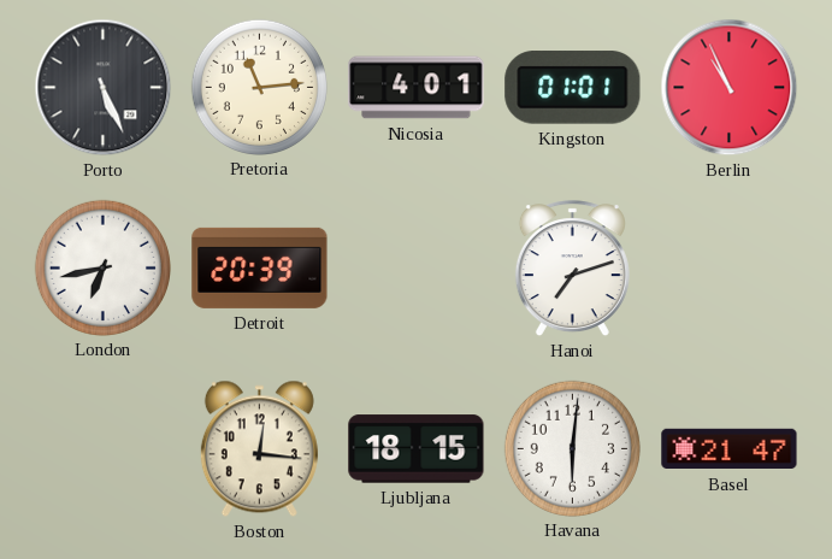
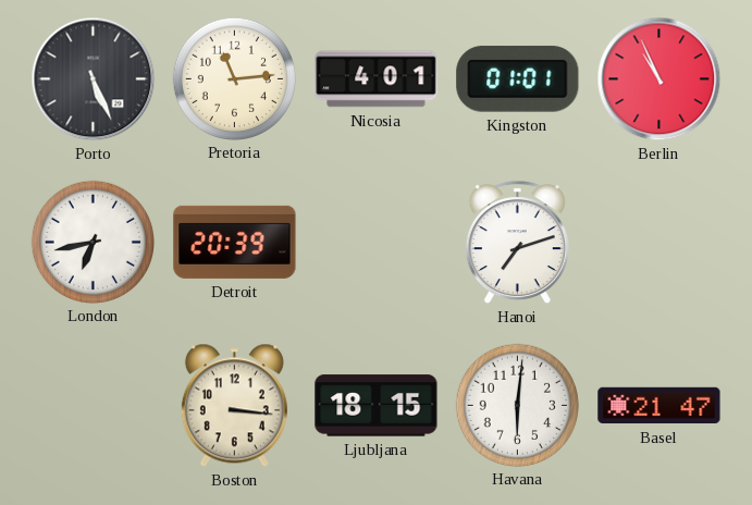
Boston: 12:16 -> 3:16
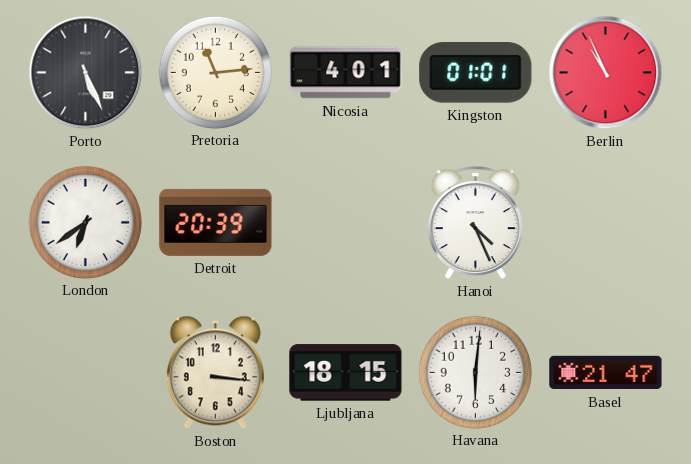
London: 6:43 -> 6:39
Hanoi: 7:12 -> 4:26
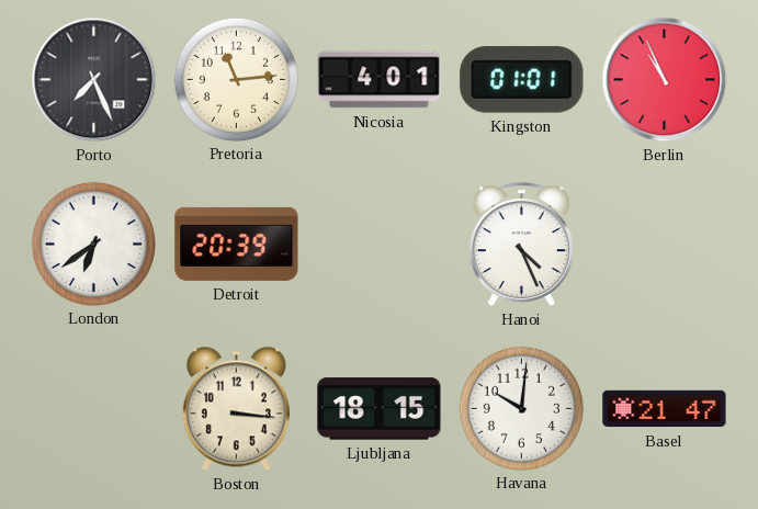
Porto: 5:26 -> 7:26
Havana: 6:01 -> 10:01
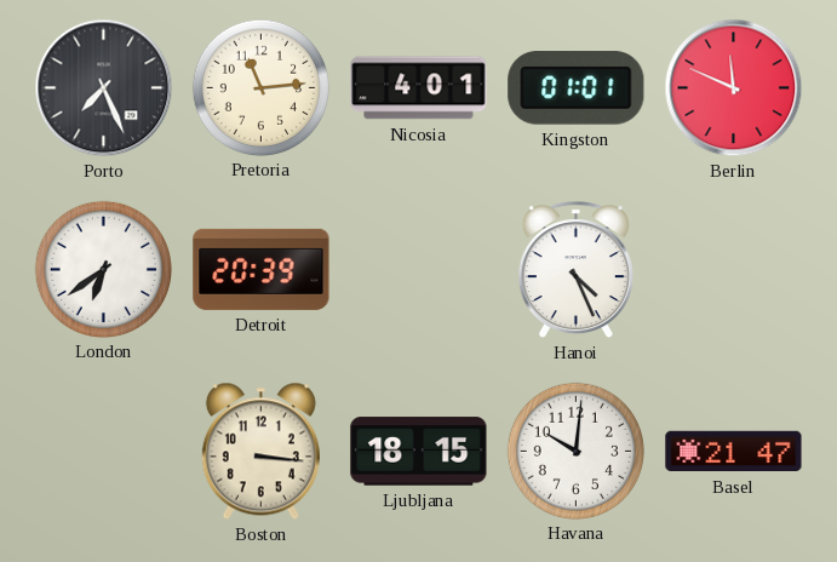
Berlin: 10:56 -> 11:49
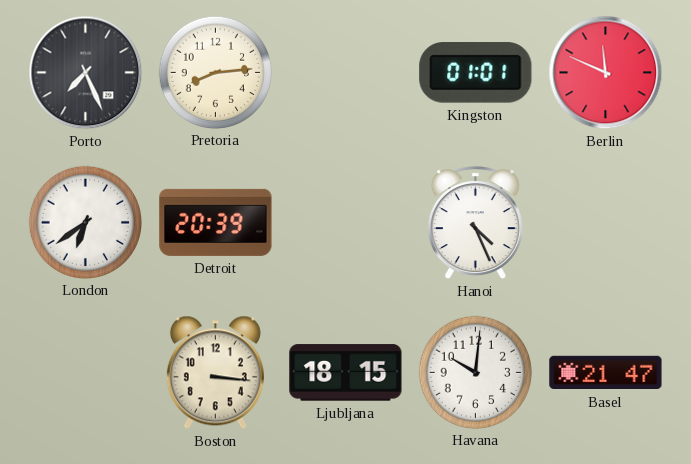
Pretoria: 11:14 -> 8:14
Nicosia: 4:01 -> none
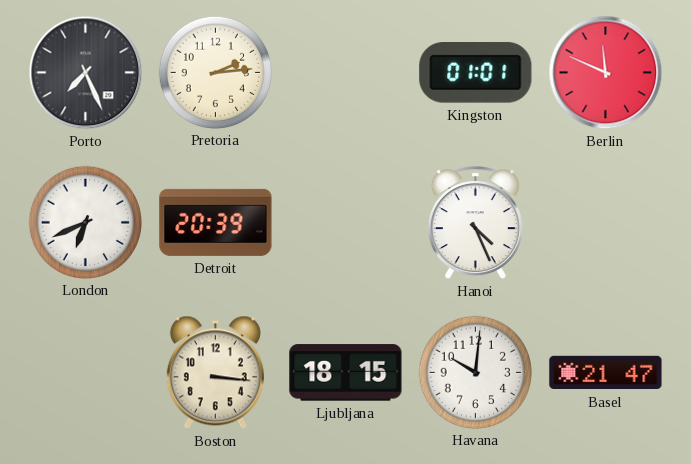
Pretoria: 8:14 -> 2:14
London: 6:39 -> 6:41
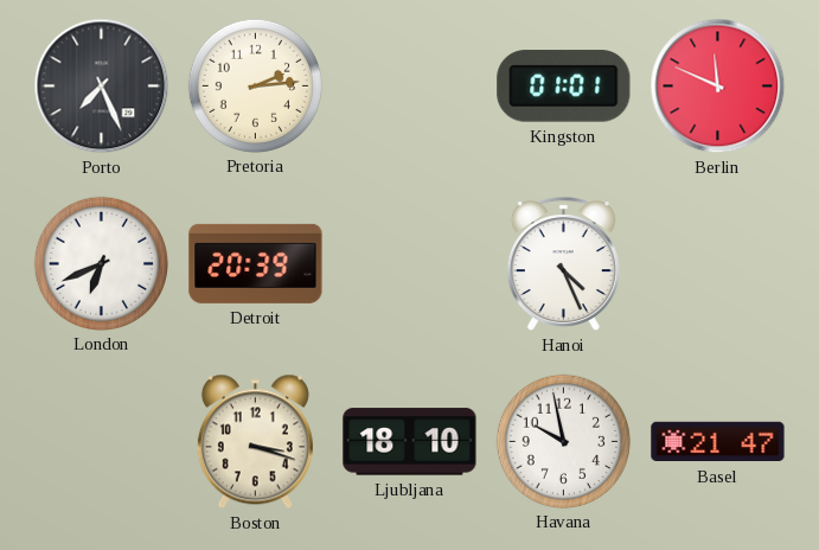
Boston: 3:16 -> 3:18
Ljubljana: 18:15 -> 18:10
Havana: 10:01 -> 9:58
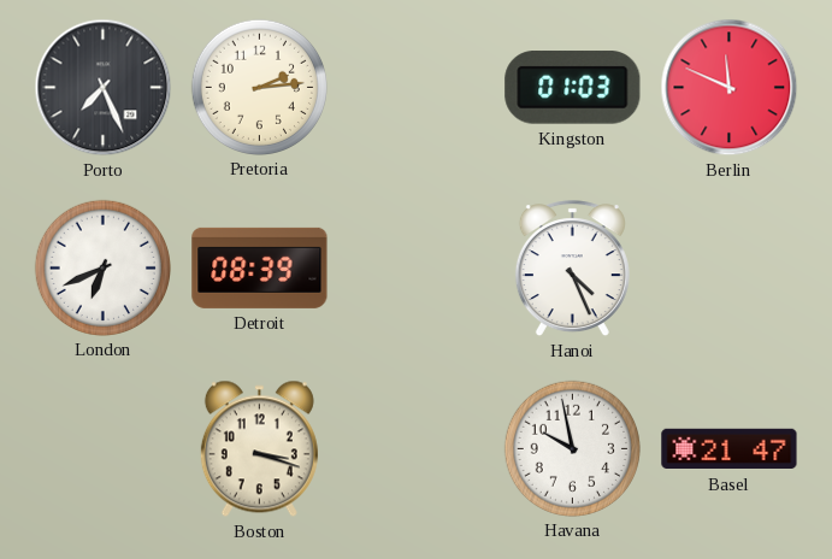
Kingston: 01:01 -> 01:03
Detroit: 20:39 -> 08:39
Ljubljana: 18:10 -> none
